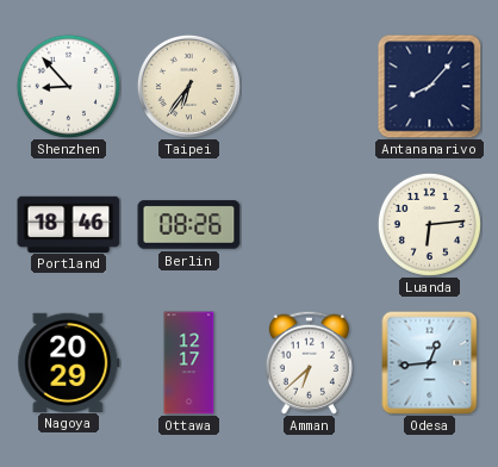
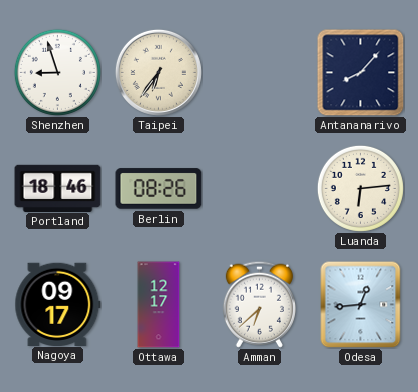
Shenzhen: 8:53 -> 8:57
Nagoya: 20:29 -> 09:17
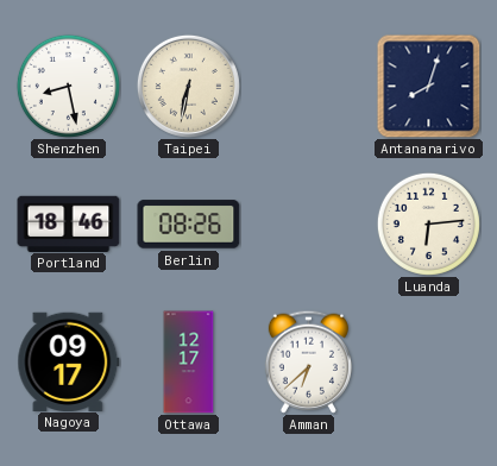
Shenzhen: 8:57 -> 8:28
Taipei: 6:36 -> 6:32
Antananarivo: 8:07 -> 8:03
Odesa: 12:44 -> none
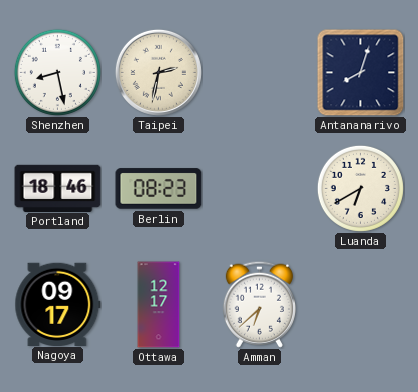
Taipei: 6:32 -> 2:32
Berlin: 08:26 -> 08:23
Luanda: 6:14 -> 6:40
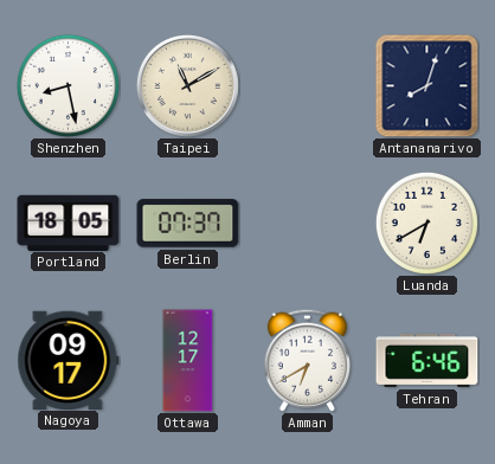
Taipei: 2:32 -> 11:10
Portland: 18:46 -> 18:05
Berlin: 08:23 -> 07:37
Amman: 6:38 -> 6:40
Tehran: none -> 6:46
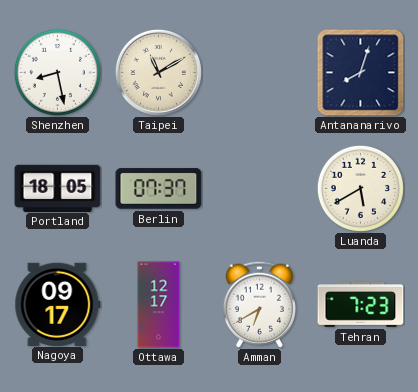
Luanda: 6:40 -> 5:40
Tehran: 6:46 -> 7:23
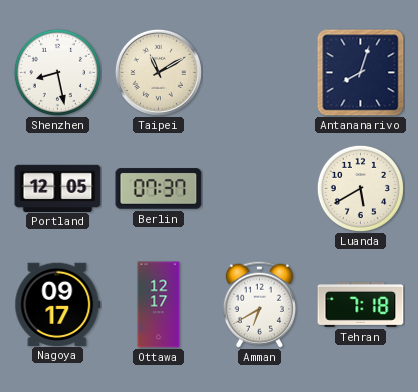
Portland: 18:05 -> 12:05
Tehran: 7:23 -> 7:18
